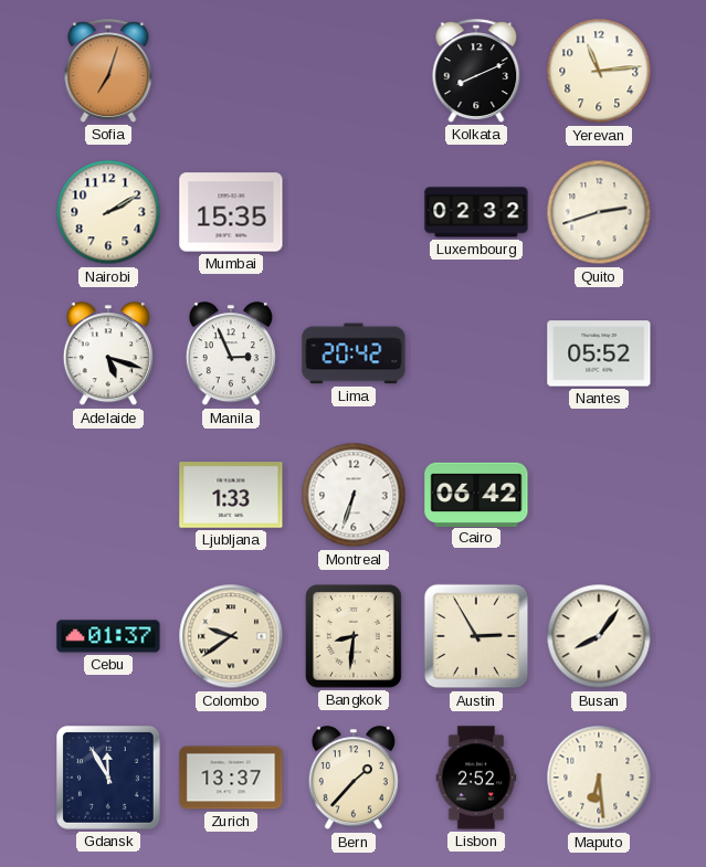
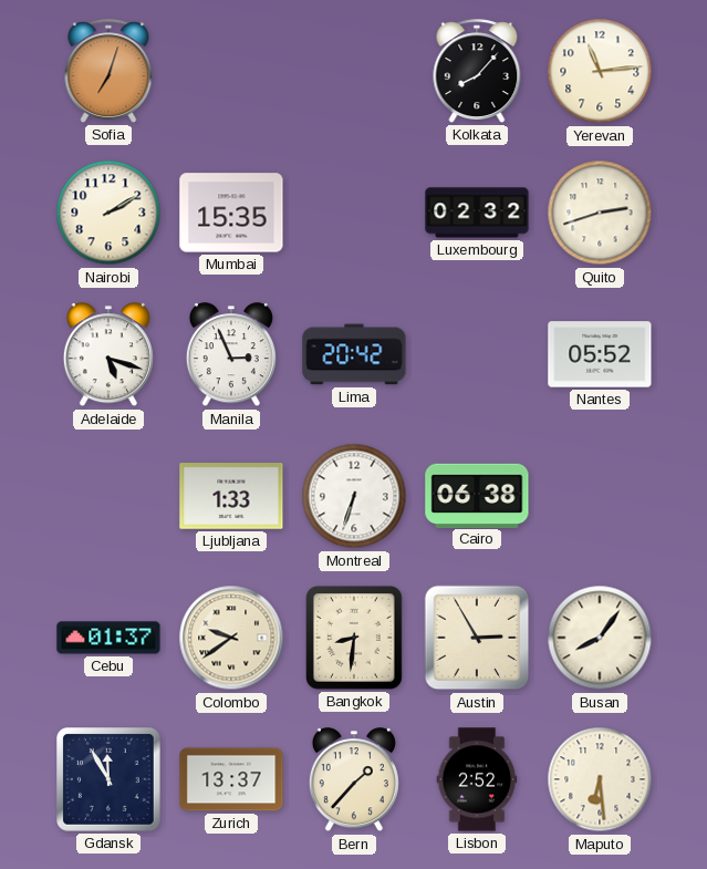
Kolkata: 8:11 -> 8:07
Cairo: 06:42 -> 06:38
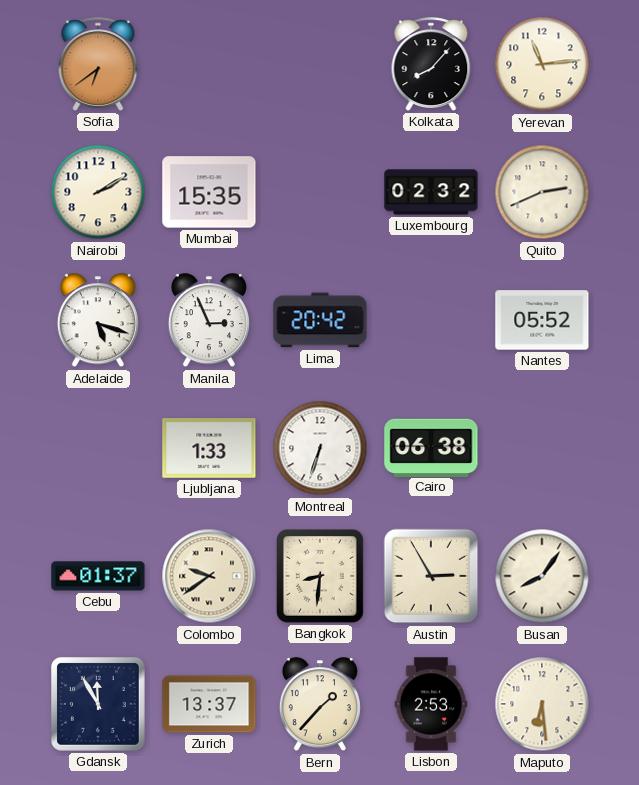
Sofia: 7:03 -> 6:39
Quito: 2:42 -> 2:41
Lisbon: 2:52 -> 2:53
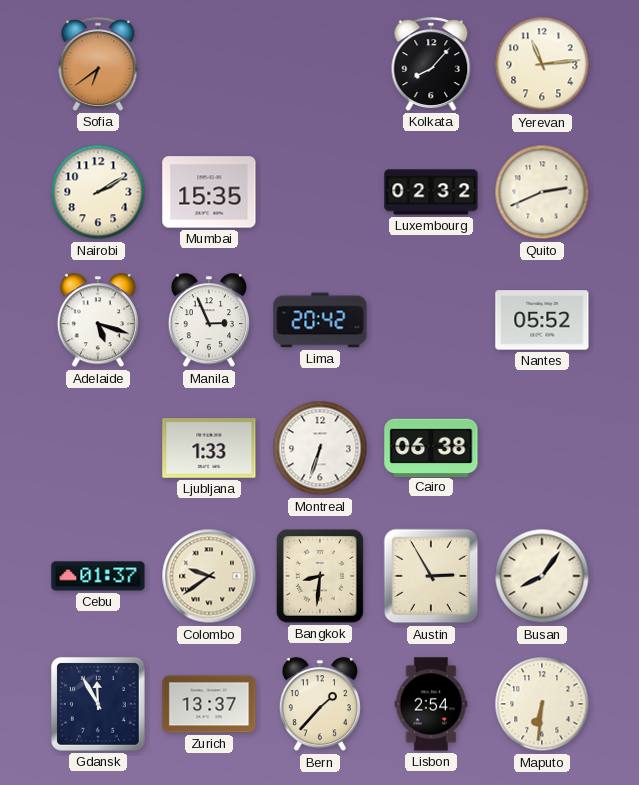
Lisbon: 2:53 -> 2:54
Maputo: 6:29 -> 6:31
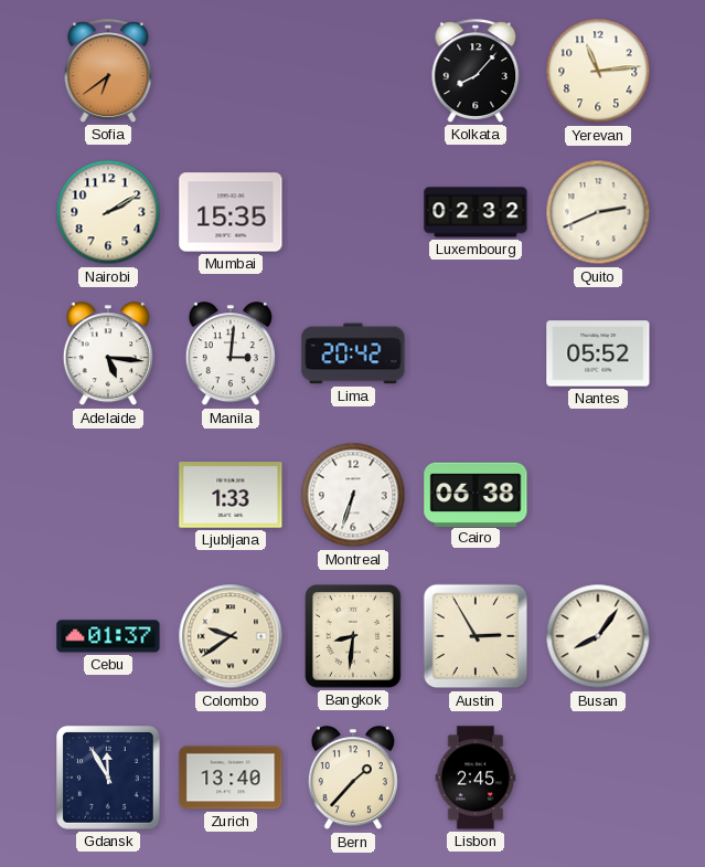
Adelaide: 5:18 -> 5:16
Manila: 2:56 -> 3:01
Zurich: 13:37 -> 13:40
Lisbon: 2:54 -> 2:45
Maputo: 6:31 -> none
